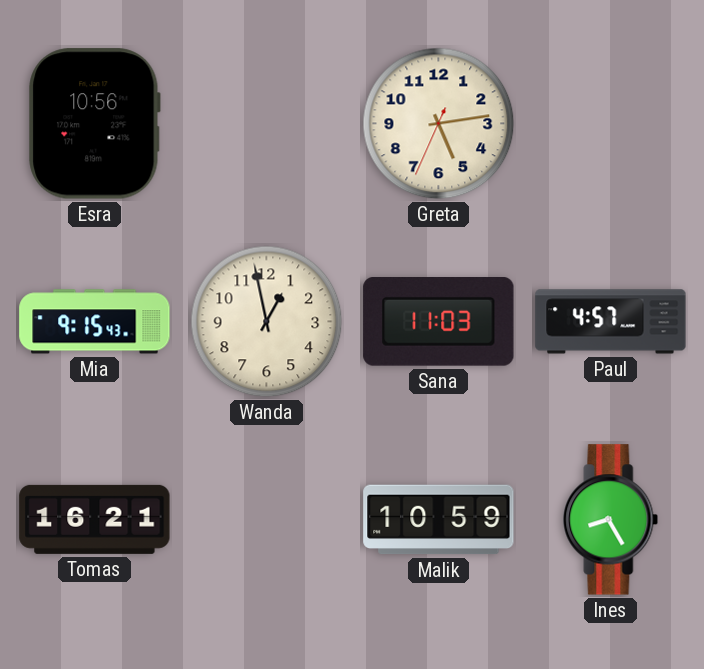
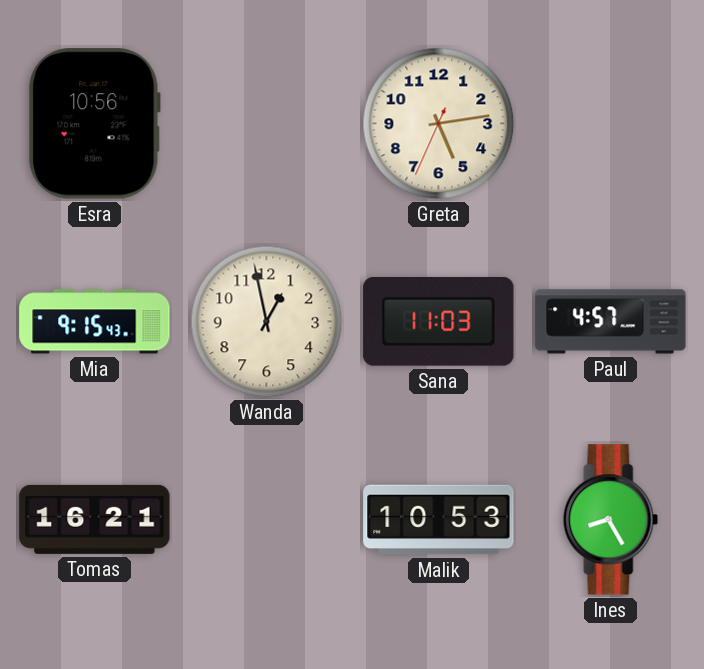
Malik: 10:59 -> 10:53
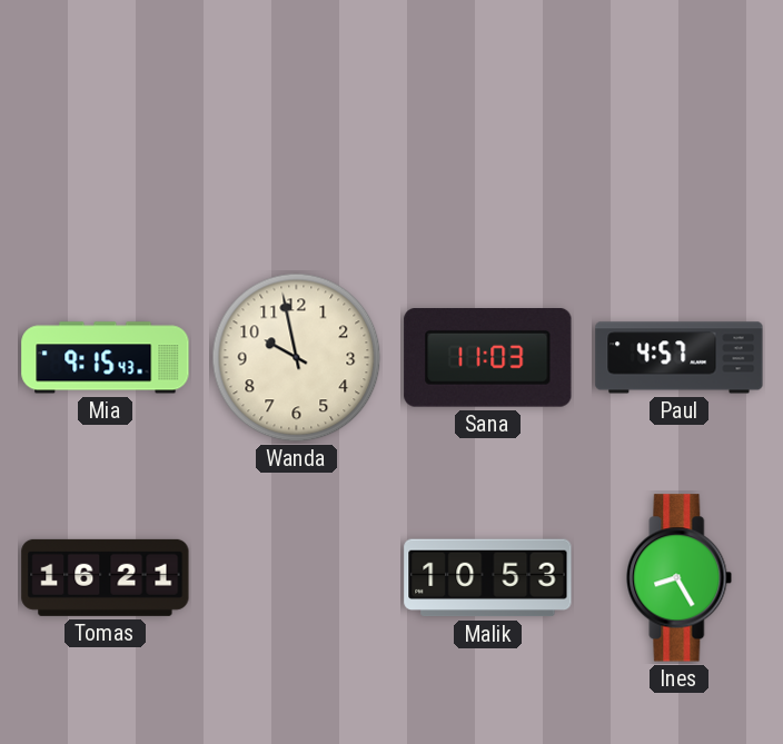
Esra: 10:56 -> none
Greta: 5:13 -> none
Wanda: 12:58 -> 9:58
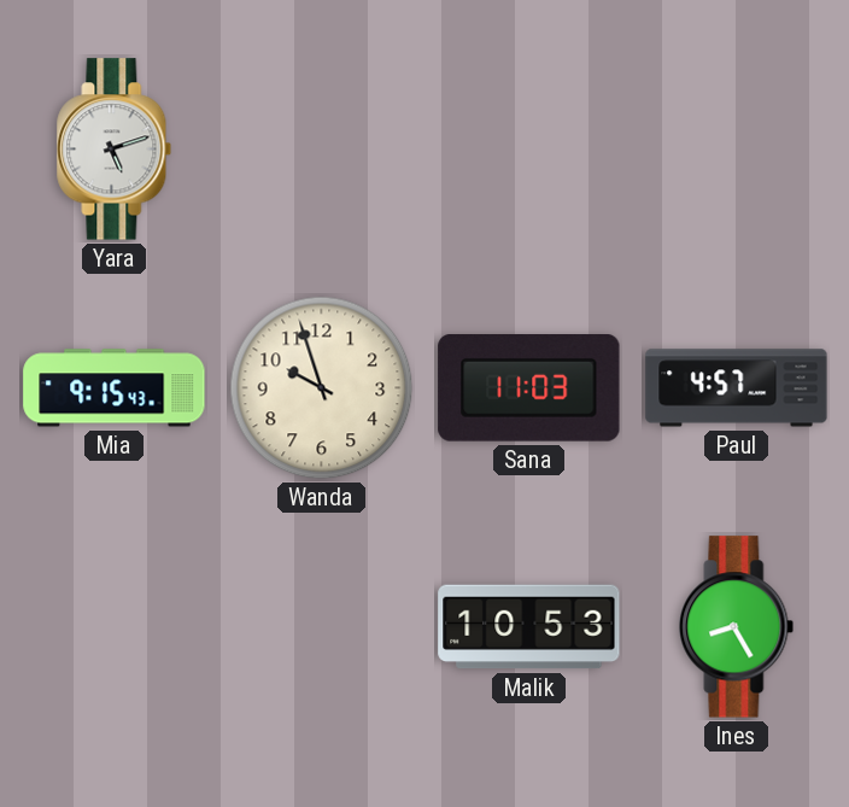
Yara: none -> 5:12
Wanda: 9:58 -> 9:57
Tomas: 16:21 -> none
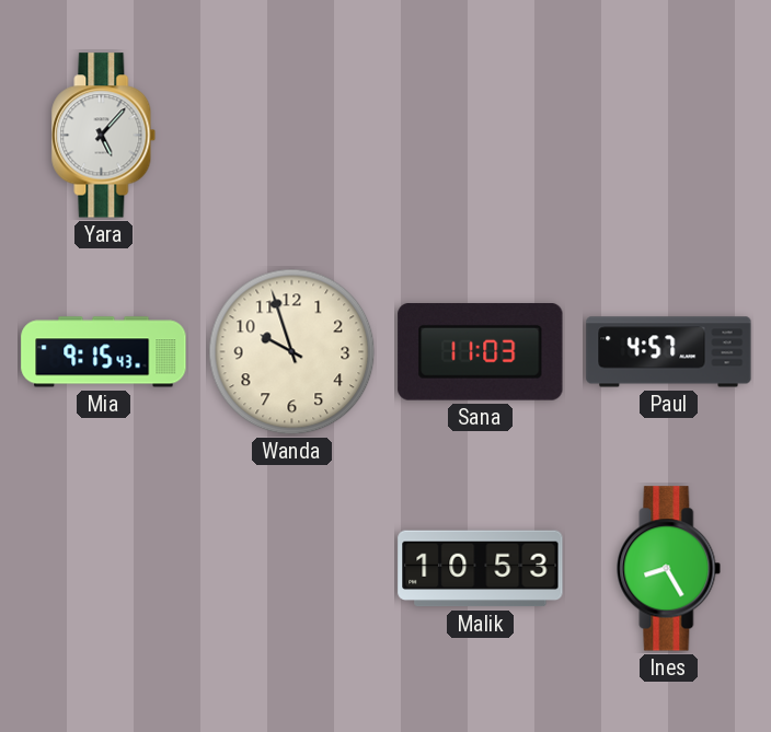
Yara: 5:12 -> 5:07
